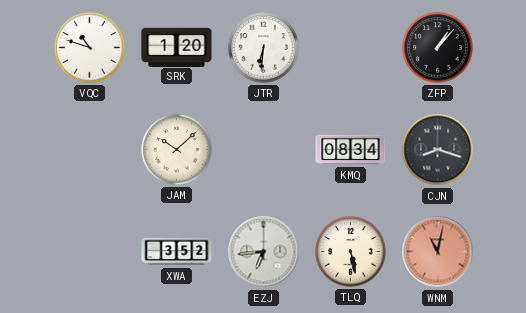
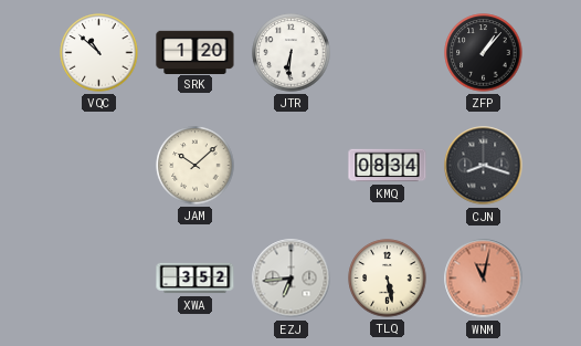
VQC: 10:48 -> 10:52
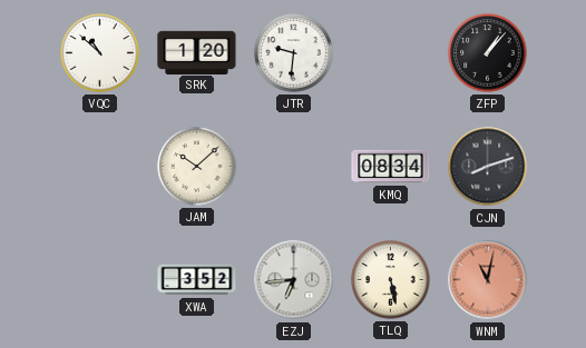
JTR: 6:31 -> 9:31
CJN: 8:18 -> 8:12
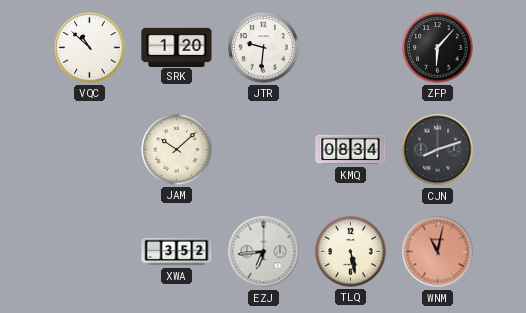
ZFP: 1:07 -> 6:07
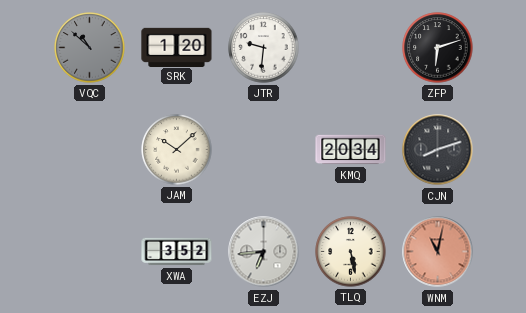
VQC dial: white -> grey
ZFP: 6:07 -> 6:12
KMQ: 08:34 -> 20:34
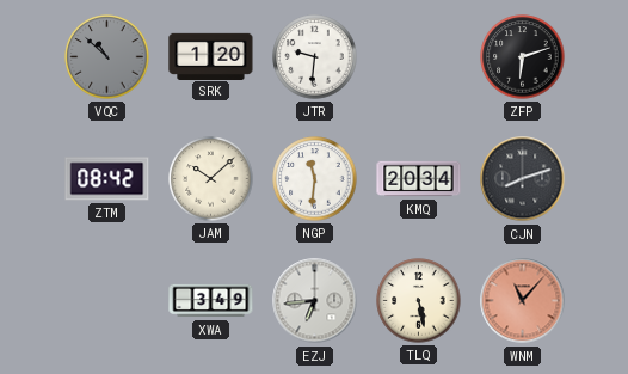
ZTM: none -> 08:42
NGP: none -> 11:31
XWA: 3:52 -> 3:49
WNM: 11:02 -> 11:07
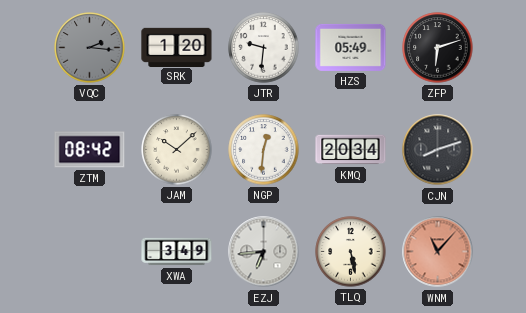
VQC: 10:52 -> 2:16
HZS: none -> 05:49
NGP: 11:31 -> 12:31
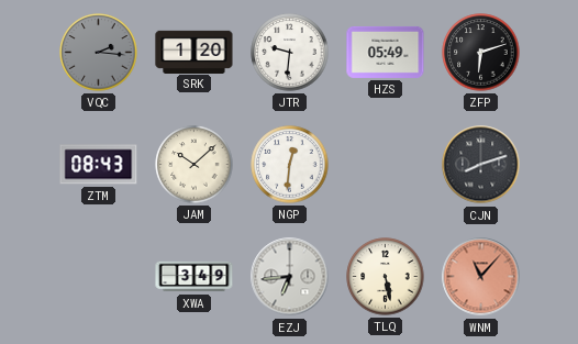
ZTM: 08:42 -> 08:43
KMQ: 20:34 -> none
